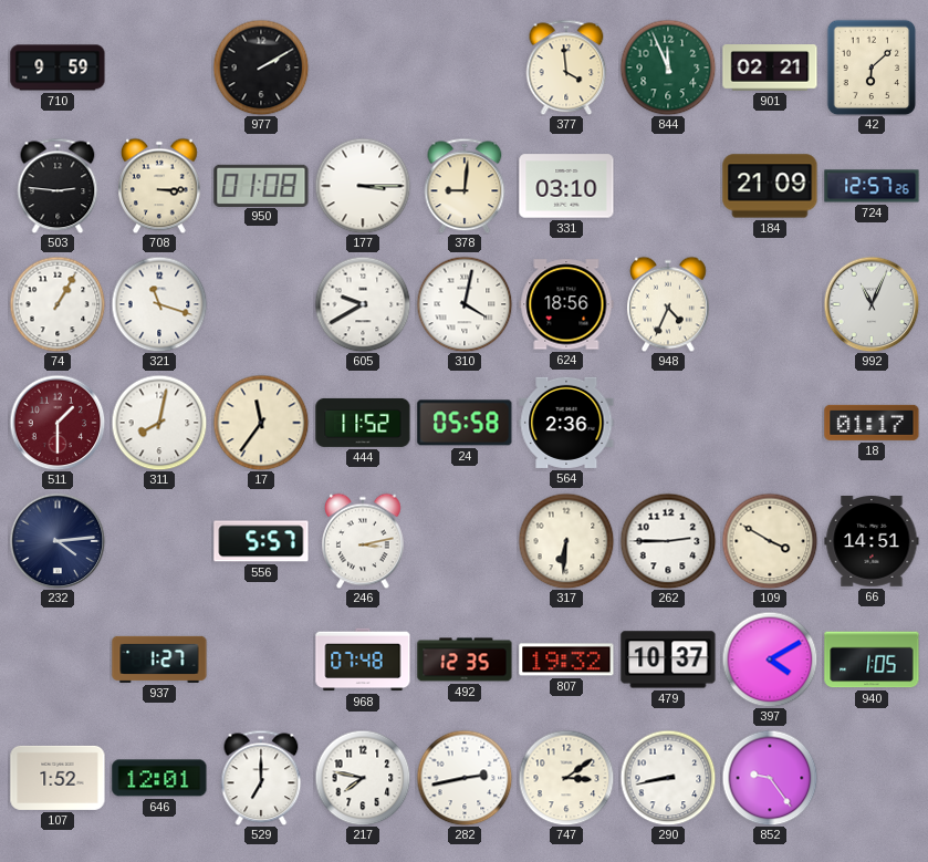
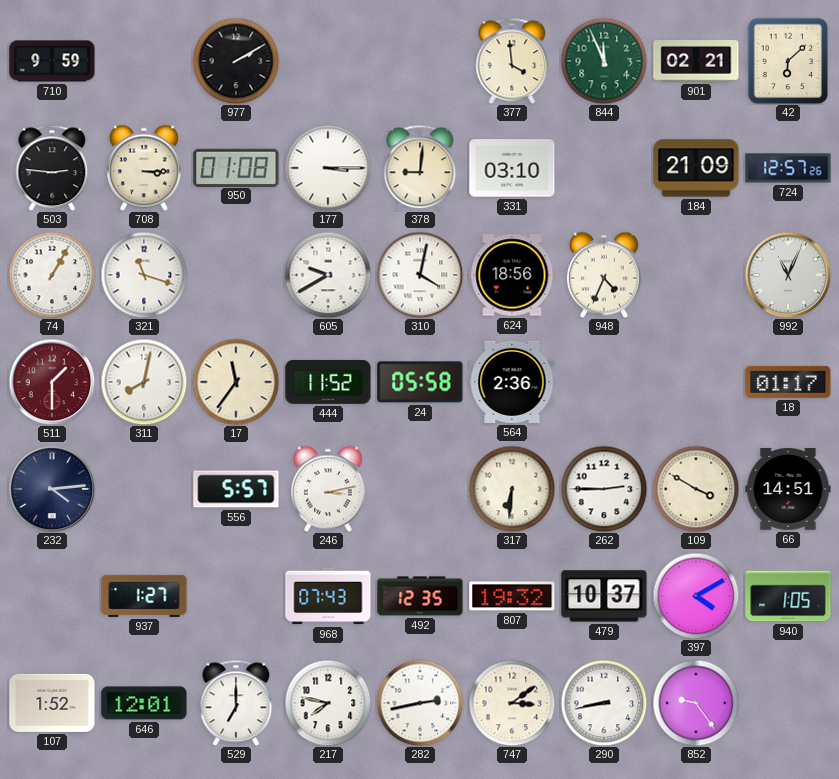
968: 07:48 -> 07:43
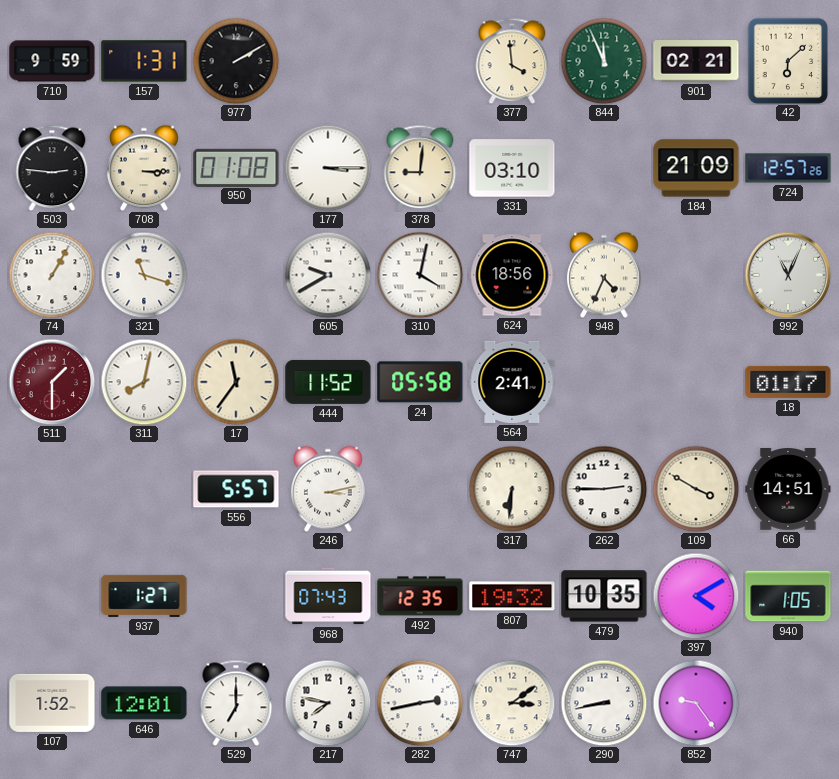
157: none -> 1:31
564: 2:36 -> 2:41
232: 4:14 -> none
479: 10:37 -> 10:35
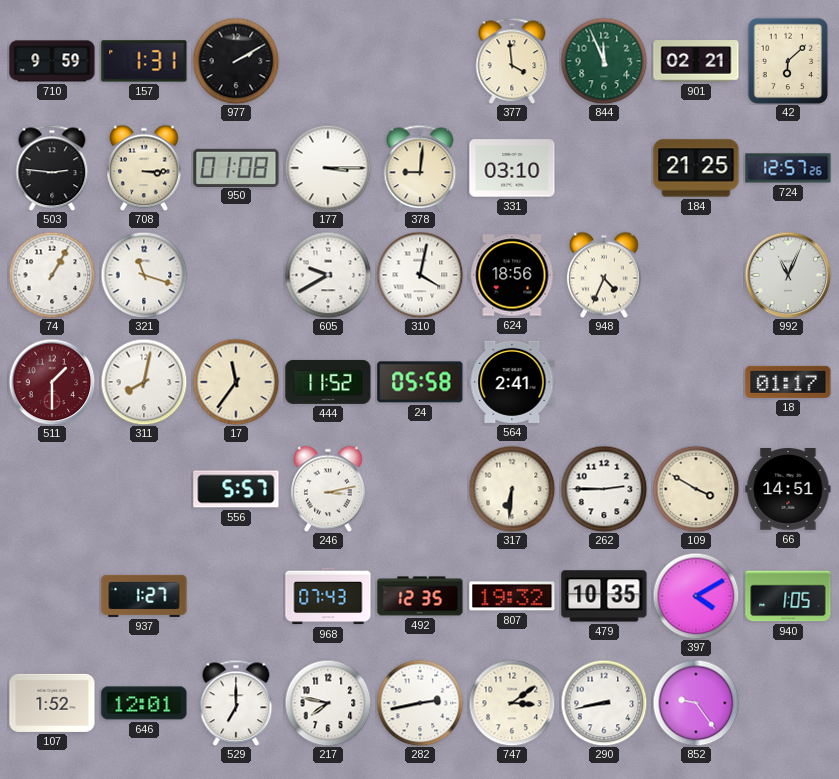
184: 21:09 -> 21:25
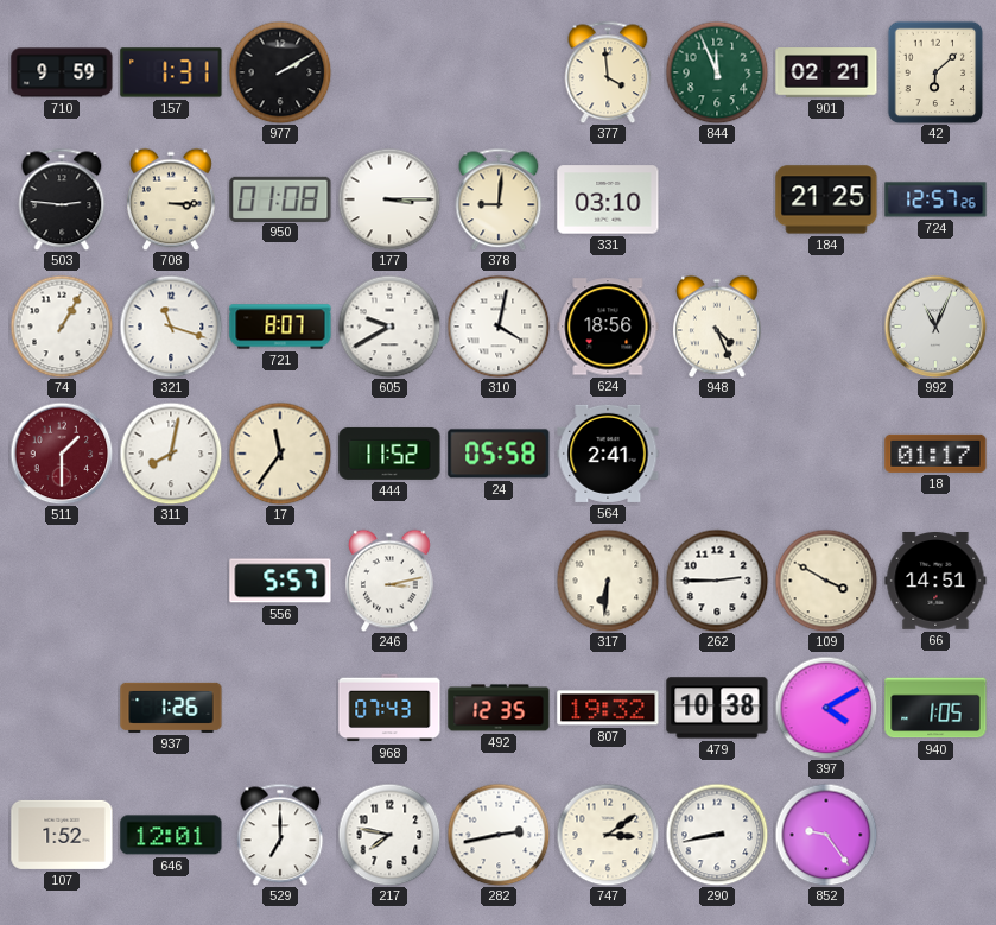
721: none -> 8:07
948: 4:34 -> 4:26
937: 1:27 -> 1:26
479: 10:35 -> 10:38
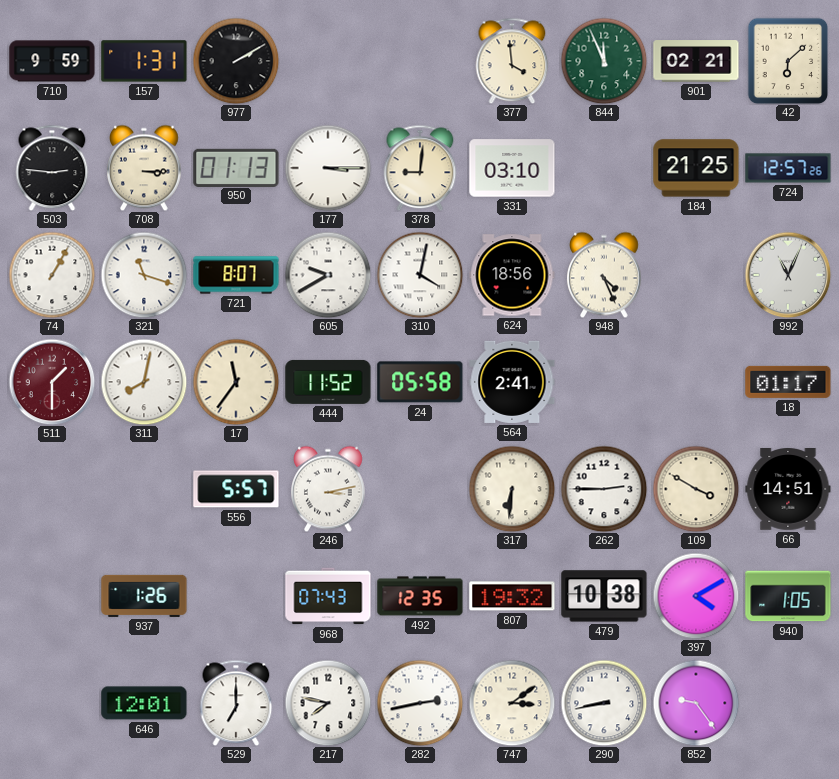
950: 01:08 -> 01:13
107: 1:52 -> none
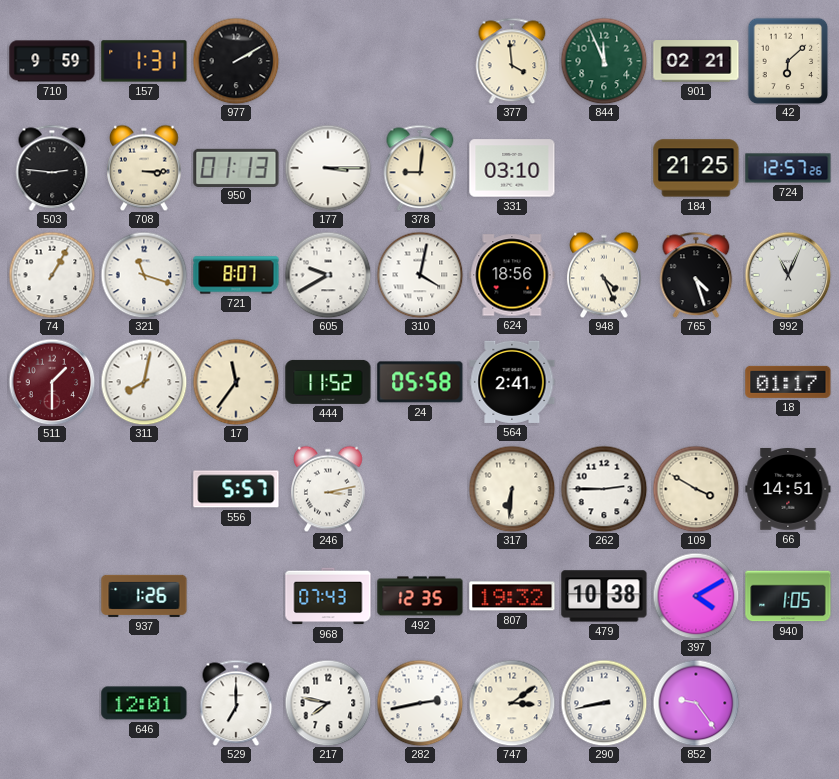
765: none -> 4:27
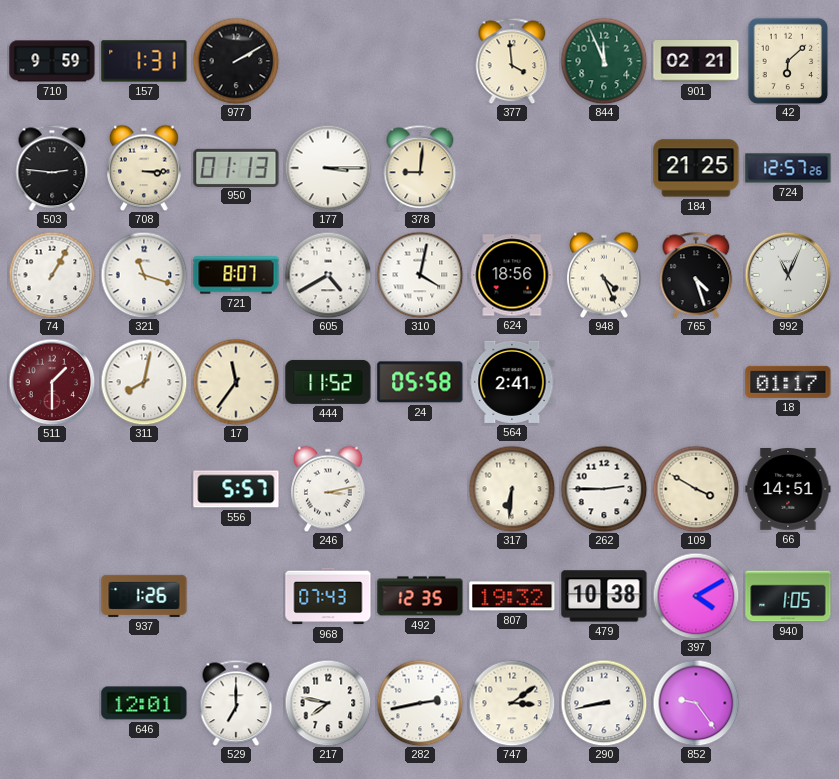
331: 03:10 -> none
605: 9:40 -> 4:40
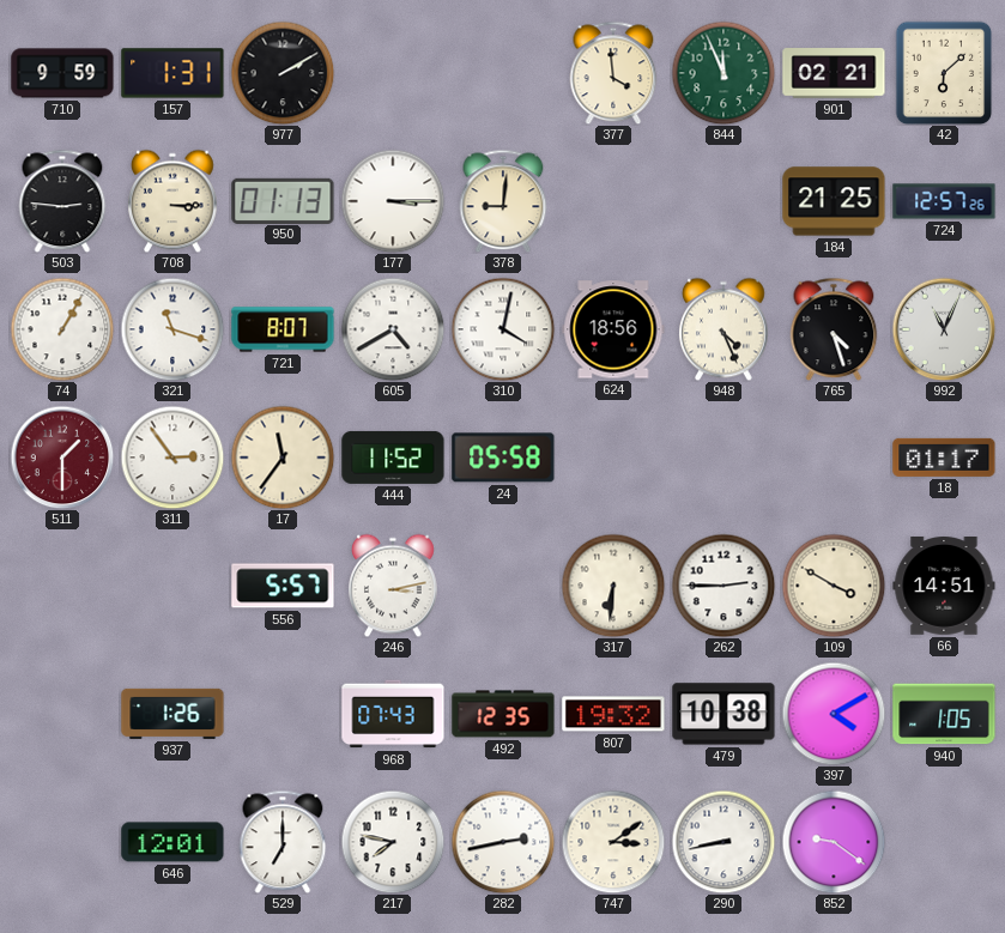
311: 8:02 -> 2:54
564: 2:41 -> none
852: 9:24 -> 9:21
